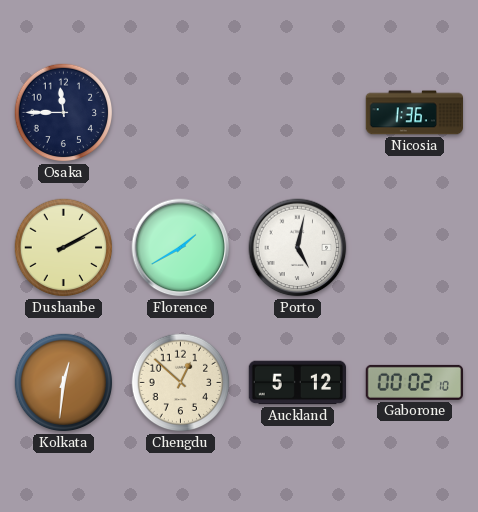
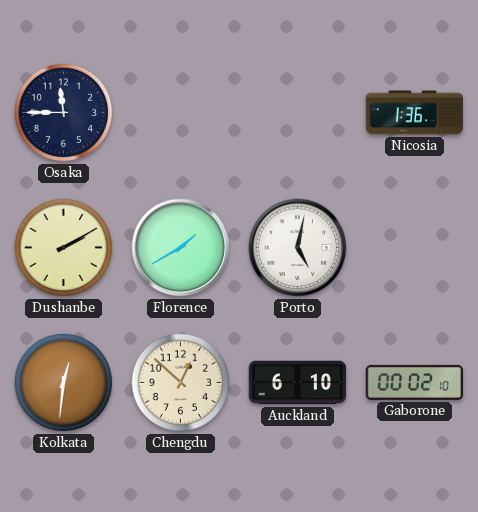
Auckland: 5:12 -> 6:10
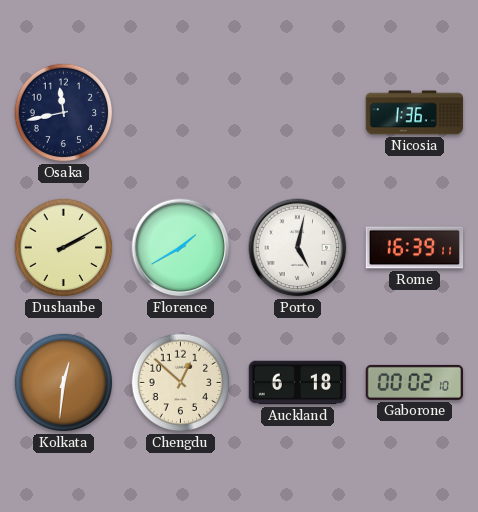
Osaka: 11:45 -> 11:43
Rome: none -> 16:39
Auckland: 6:10 -> 6:18
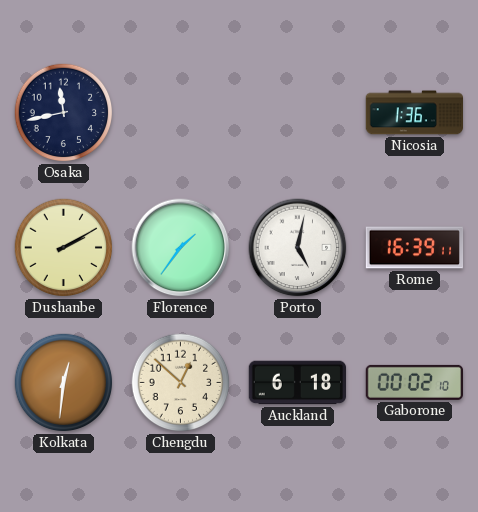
Florence: 1:40 -> 1:36
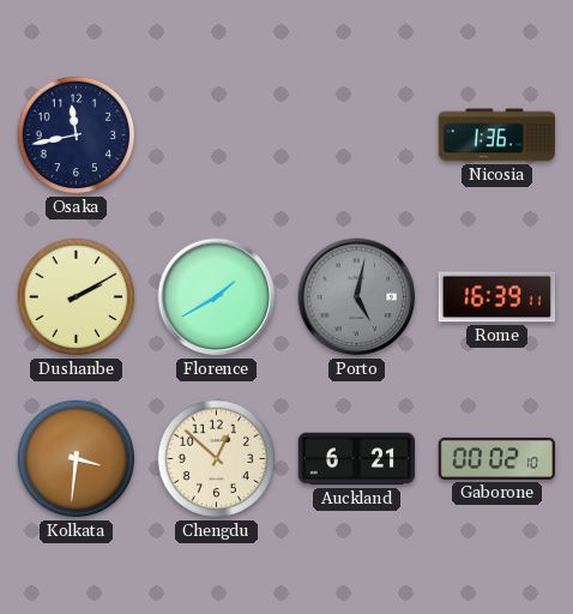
Florence: 1:36 -> 1:40
Porto dial: white -> grey
Kolkata: 12:31 -> 3:31
Auckland: 6:18 -> 6:21
